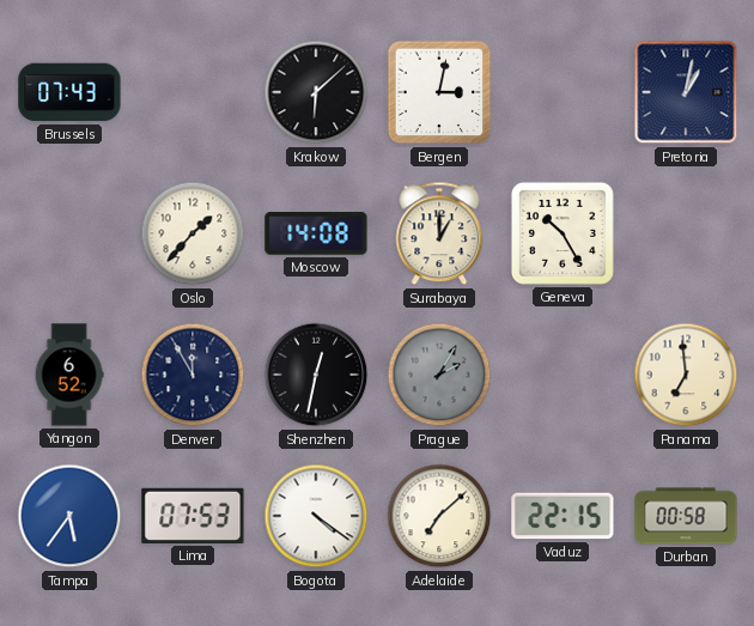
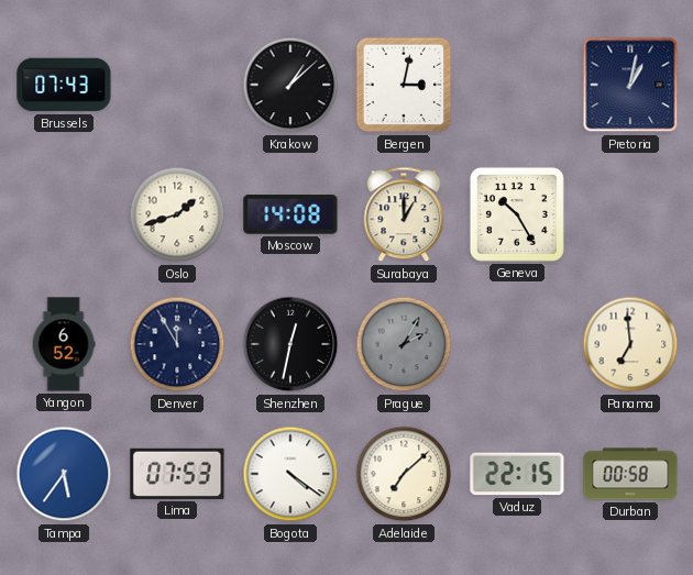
Krakow: 6:08 -> 1:08
Oslo: 1:37 -> 1:42
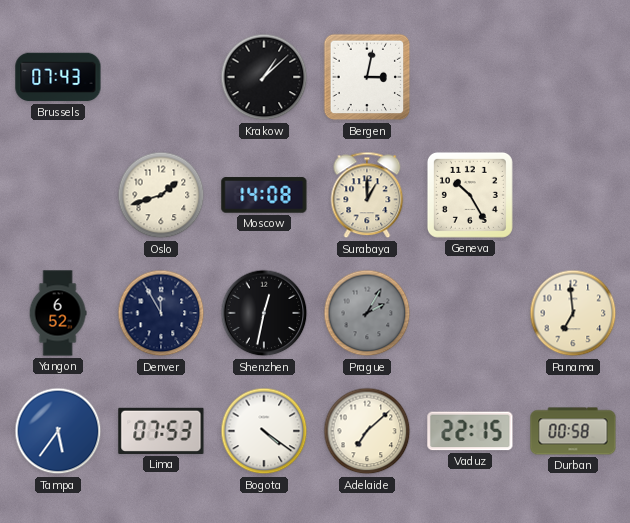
Pretoria: 1:02 -> none
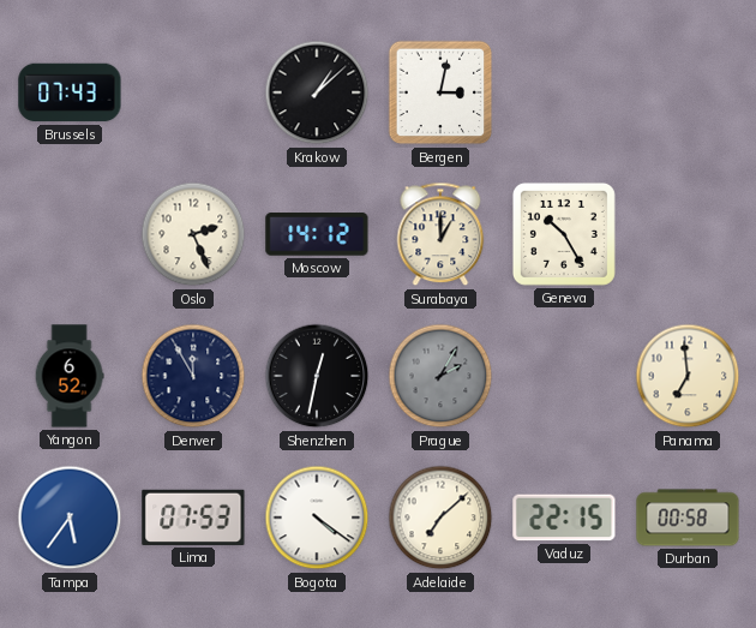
Oslo: 1:42 -> 2:26
Moscow: 14:08 -> 14:12
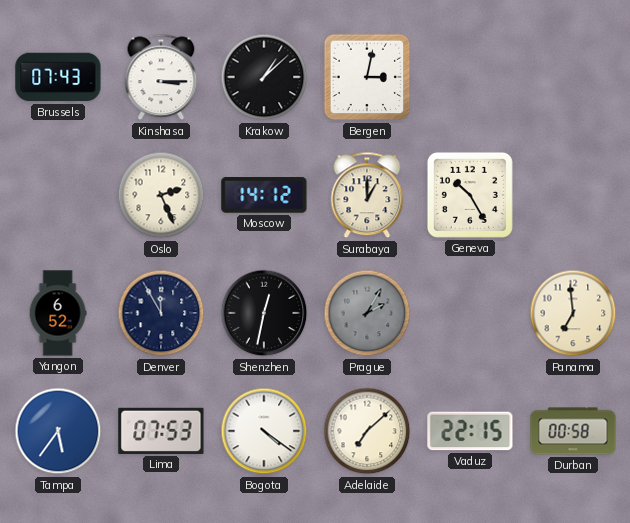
Kinshasa: none -> 3:15
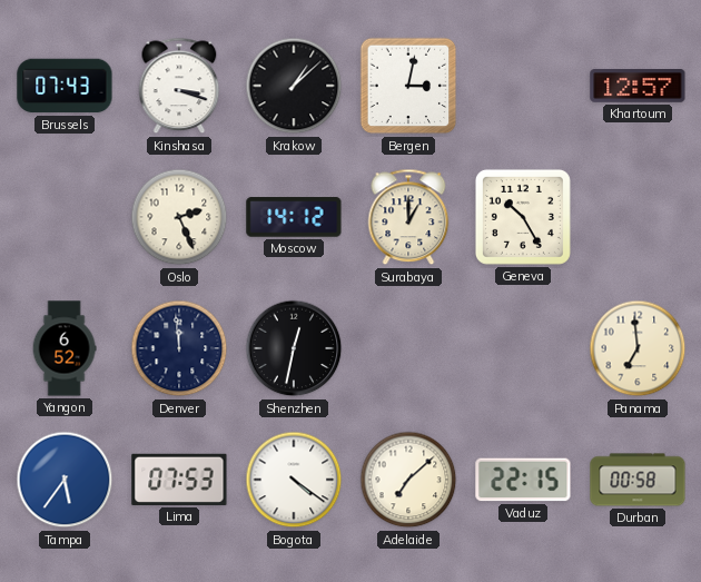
Kinshasa: 3:15 -> 3:18
Khartoum: none -> 12:57
Denver: 11:55 -> 11:59
Prague: 2:05 -> none
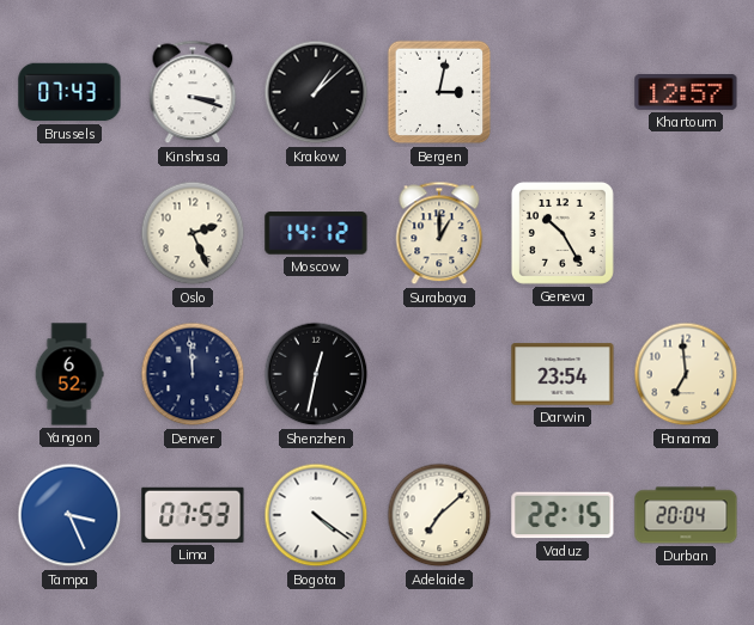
Darwin: none -> 23:54
Tampa: 5:36 -> 3:26
Durban: 00:58 -> 20:04
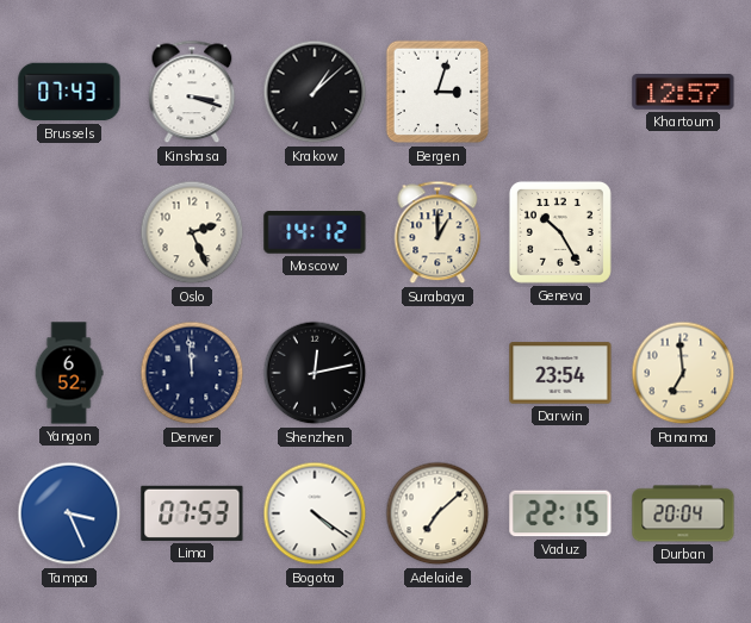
Bergen: 3:02 -> 3:03
Shenzhen: 12:32 -> 12:13
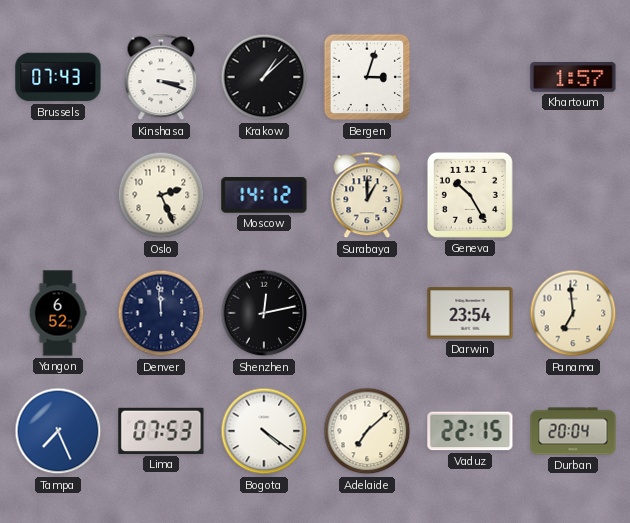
Khartoum: 12:57 -> 1:57
Tampa: 3:26 -> 7:26
